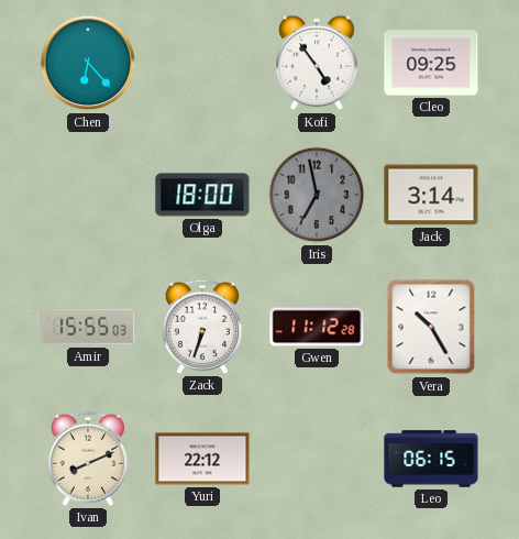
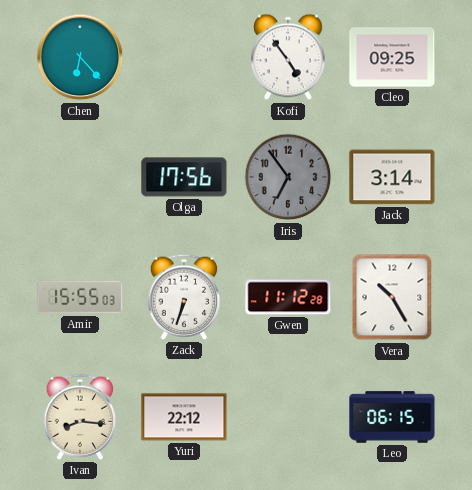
Olga: 18:00 -> 17:56
Iris: 6:58 -> 6:54
Ivan: 8:11 -> 8:16
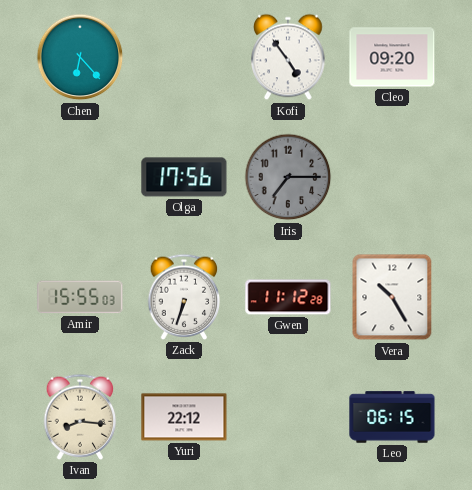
Cleo: 09:25 -> 09:20
Iris: 6:54 -> 7:15
Jack: 3:14 -> none
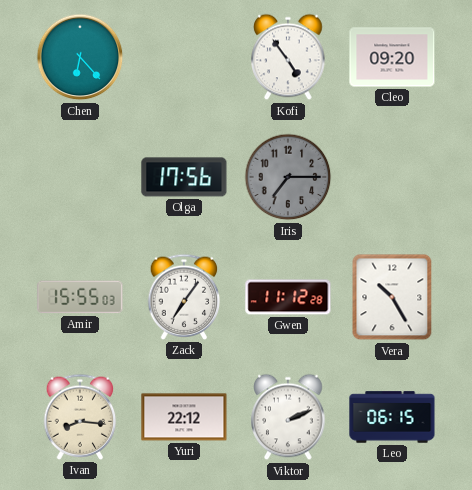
Zack: 6:33 -> 7:06
Viktor: none -> 2:11
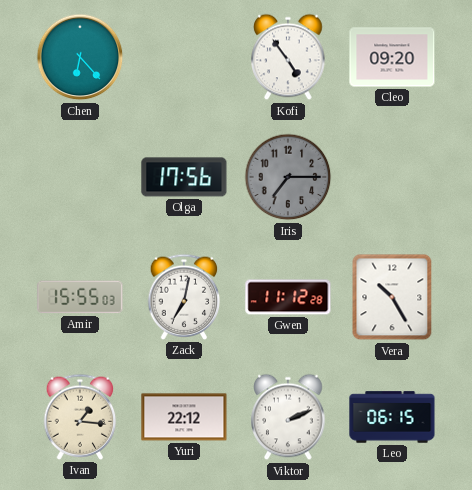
Zack: 7:06 -> 7:02
Ivan: 8:16 -> 1:16
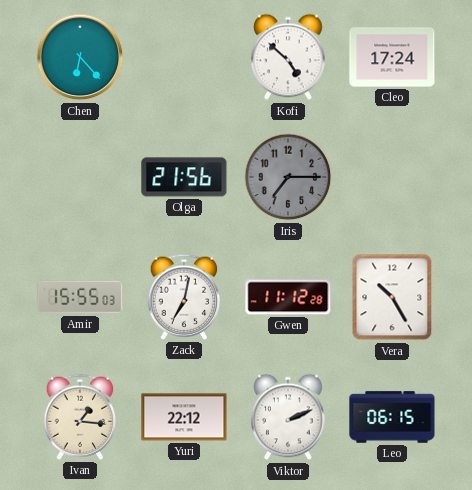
Kofi: 4:54 -> 4:52
Cleo: 09:20 -> 17:24
Olga: 17:56 -> 21:56
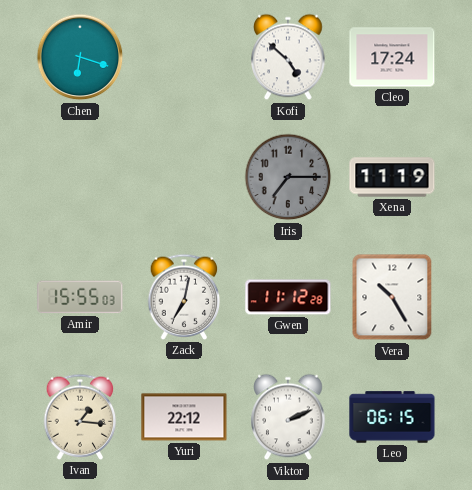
Chen: 6:23 -> 6:18
Olga: 21:56 -> none
Xena: none -> 11:19
